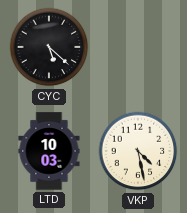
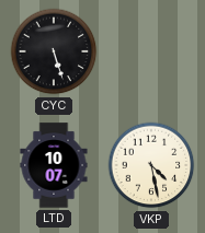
CYC: 5:22 -> 5:27
LTD: 10:03 -> 10:07
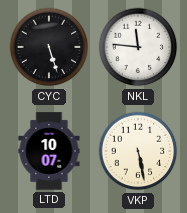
NKL: none -> 11:46
VKP: 4:28 -> 5:28
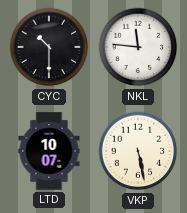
CYC: 5:27 -> 10:30
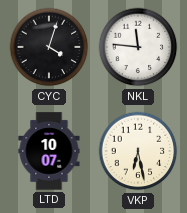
CYC: 10:30 -> 4:03
VKP: 5:28 -> 6:28
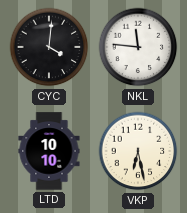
CYC: 4:03 -> 4:01
LTD: 10:07 -> 10:10
